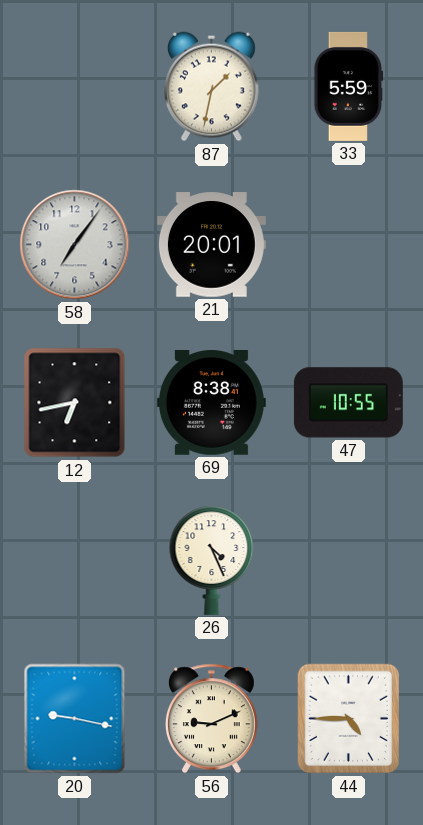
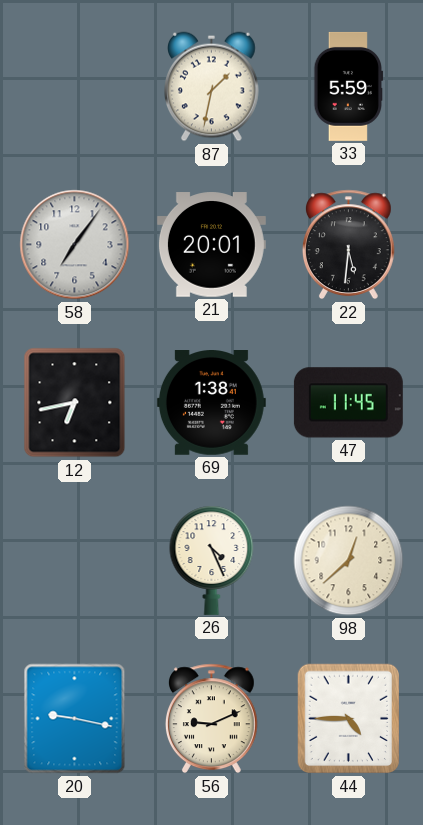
22: none -> 5:31
69: 8:38 -> 1:38
47: 10:55 -> 11:45
98: none -> 12:38
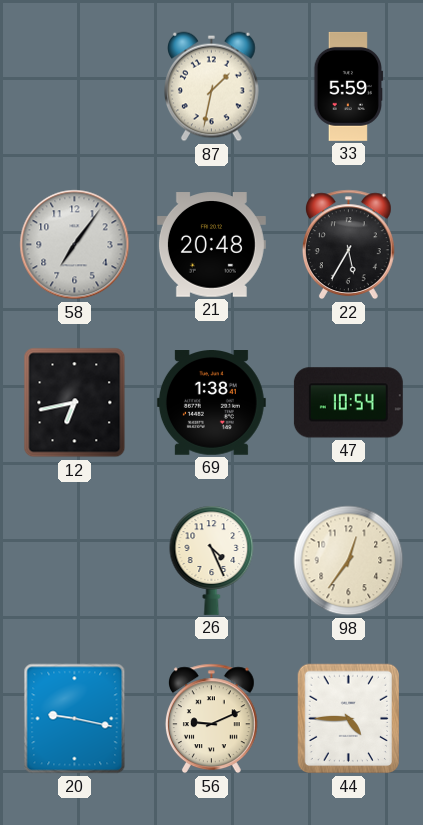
21: 20:01 -> 20:48
22: 5:31 -> 5:35
47: 11:45 -> 10:54
98: 12:38 -> 12:36
